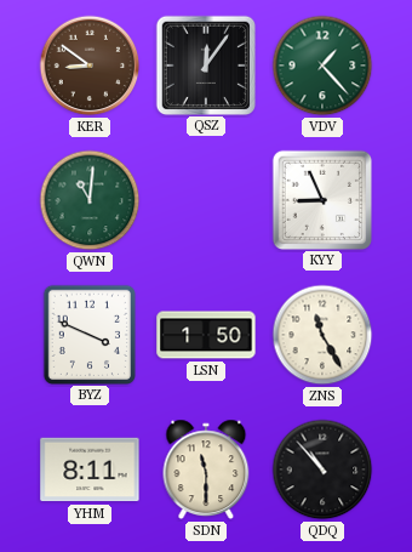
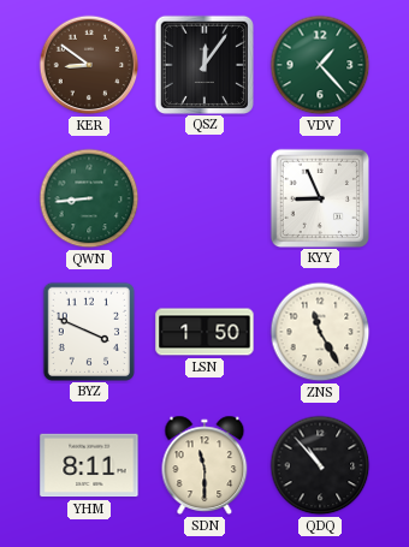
QWN: 11:01 -> 8:44
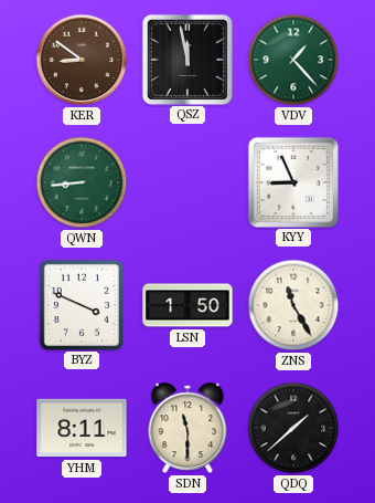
QSZ: 12:06 -> 11:58
QDQ: 10:53 -> 1:38
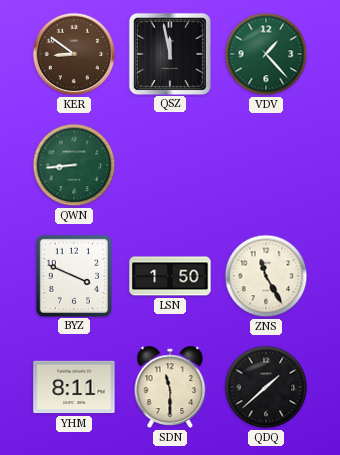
KYY: 8:56 -> none
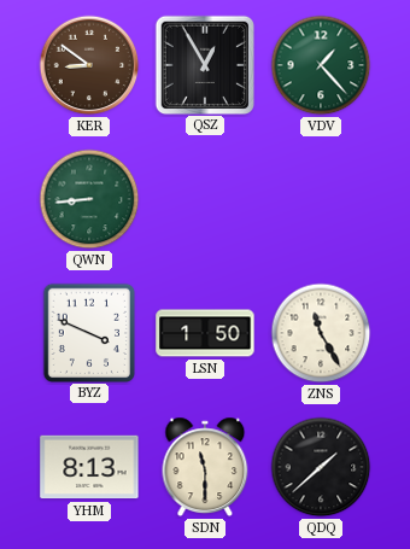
QSZ: 11:58 -> 12:55
YHM: 8:11 -> 8:13
